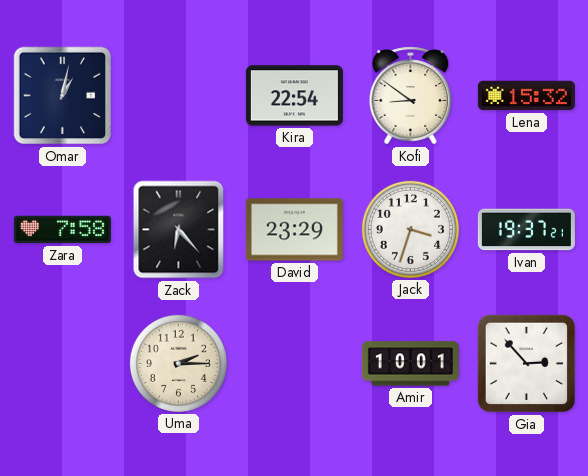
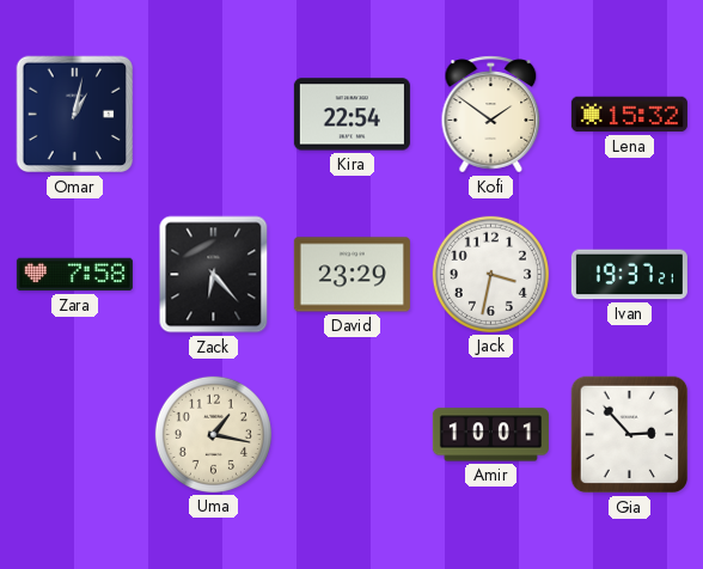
Kofi: 8:51 -> 1:51
Jack: 3:33 -> 3:32
Uma: 2:15 -> 1:17
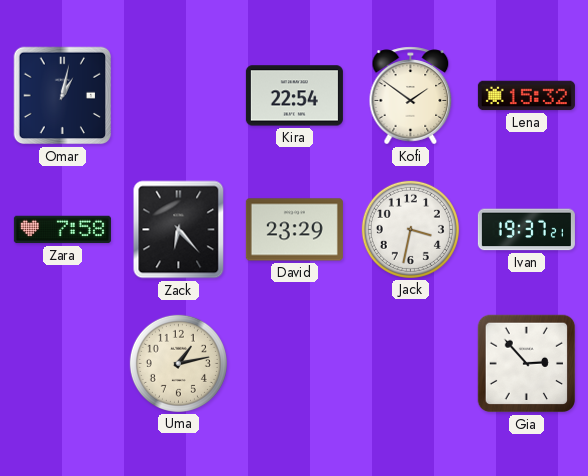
Uma: 1:17 -> 1:13
Amir: 10:01 -> none
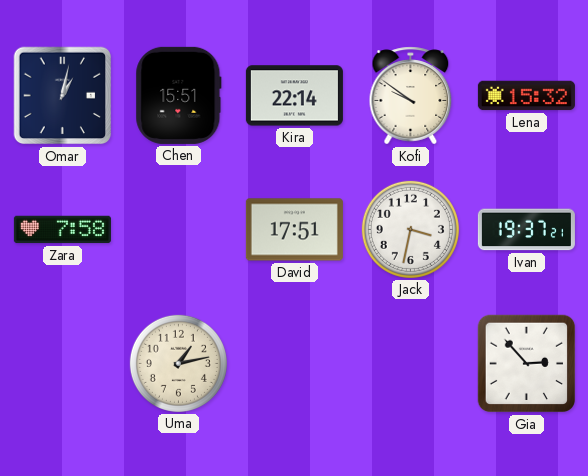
Chen: none -> 15:51
Kira: 22:54 -> 22:14
Kofi: 1:51 -> 9:51
Zack: 6:23 -> none
David: 23:29 -> 17:51
